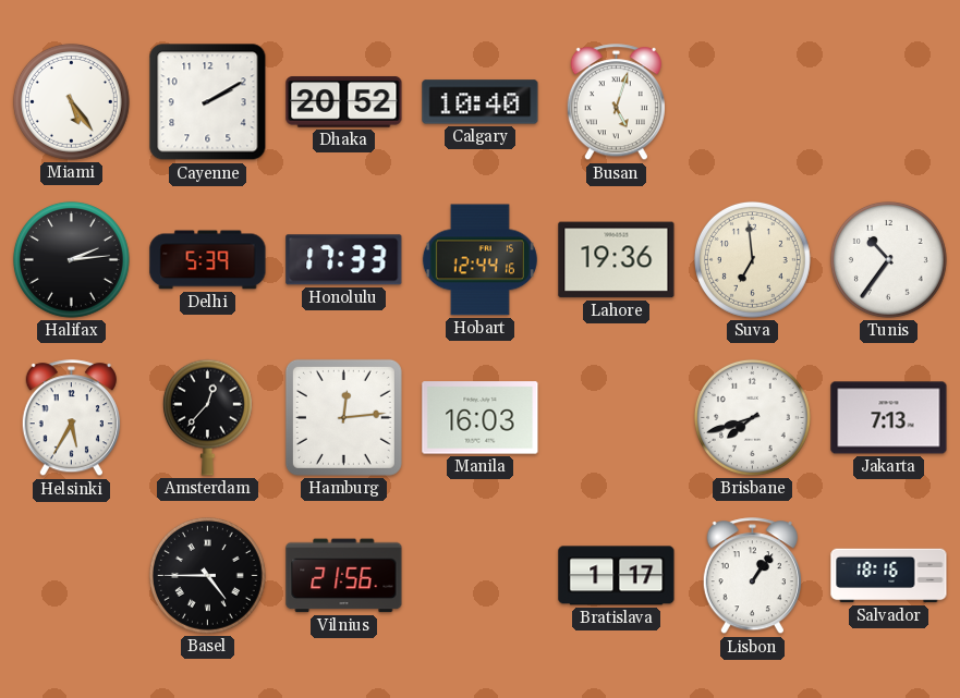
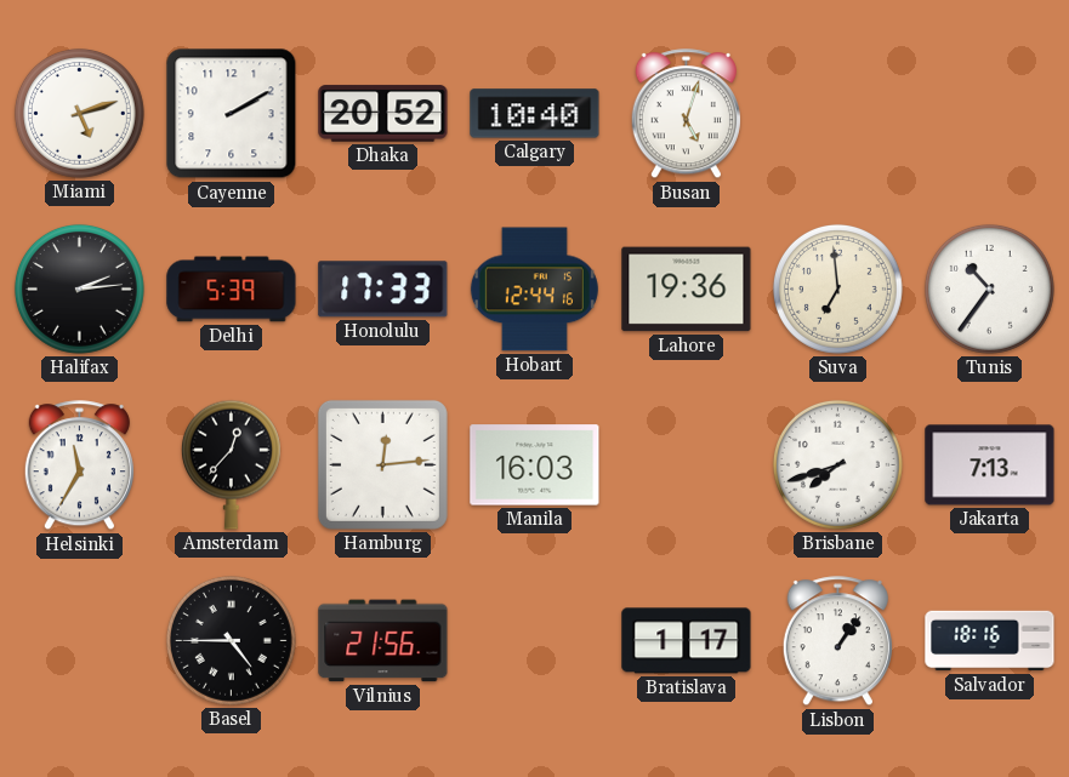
Miami: 5:24 -> 5:12
Helsinki: 5:35 -> 11:35
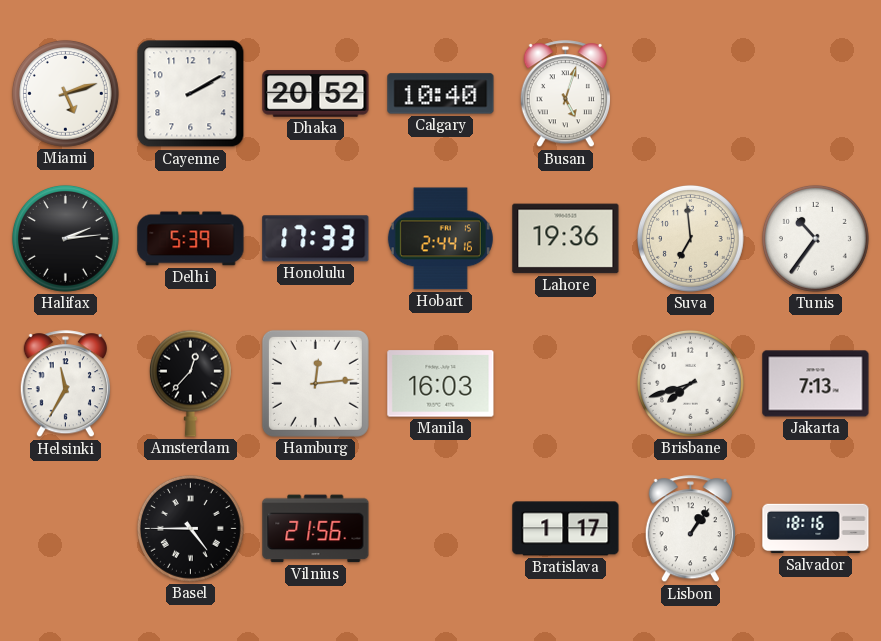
Hobart: 12:44 -> 2:44
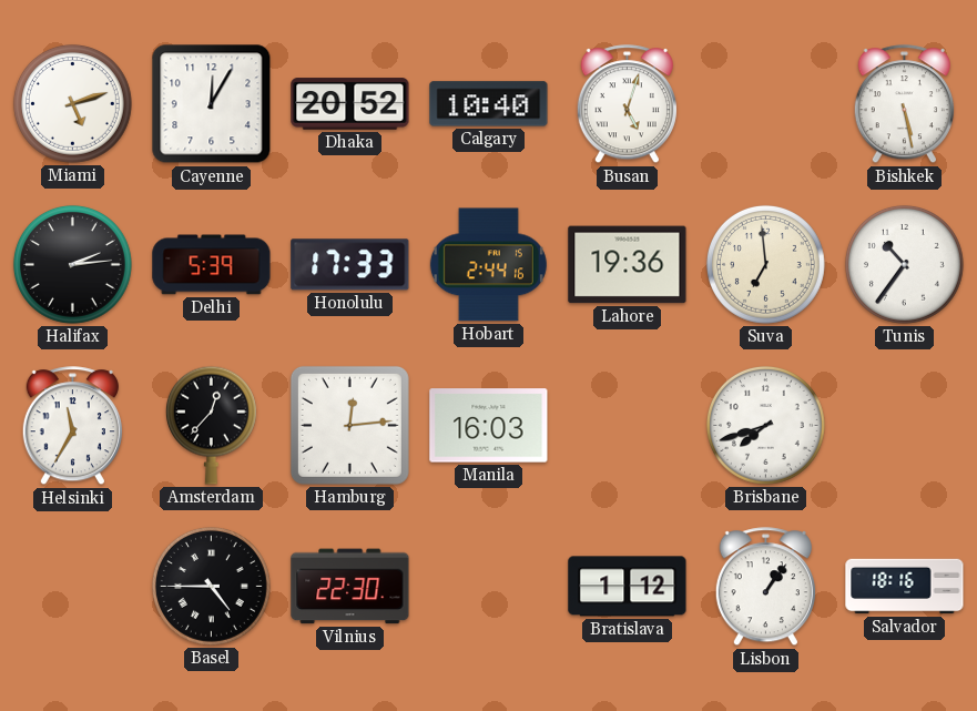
Cayenne: 2:10 -> 12:05
Bishkek: none -> 5:28
Jakarta: 7:13 -> none
Vilnius: 21:56 -> 22:30
Bratislava: 1:17 -> 1:12
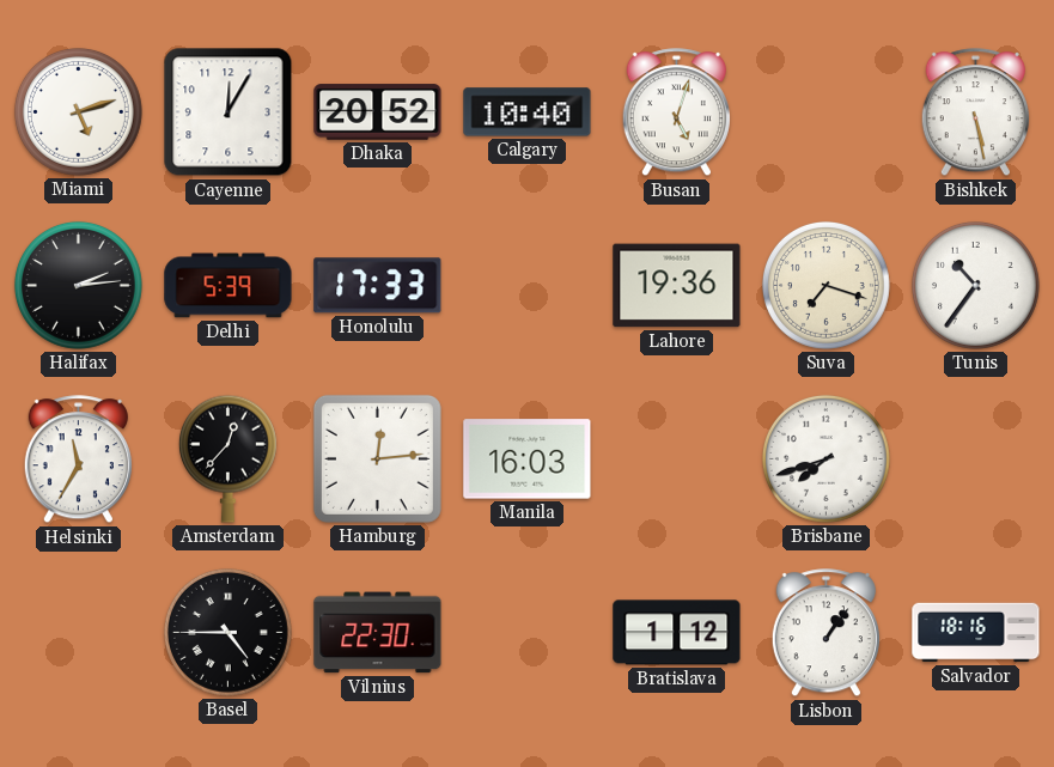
Hobart: 2:44 -> none
Suva: 6:59 -> 7:18
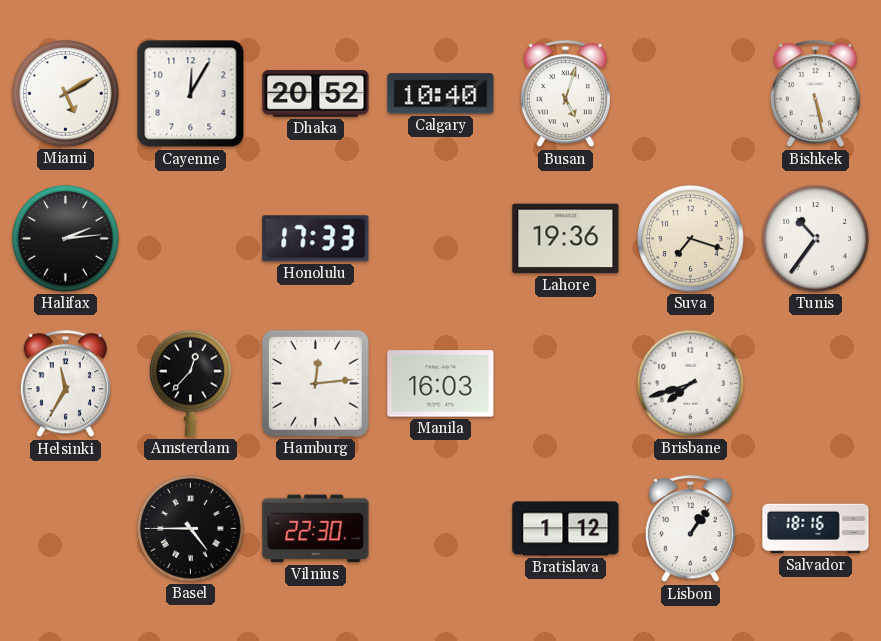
Miami: 5:12 -> 5:10
Delhi: 5:39 -> none
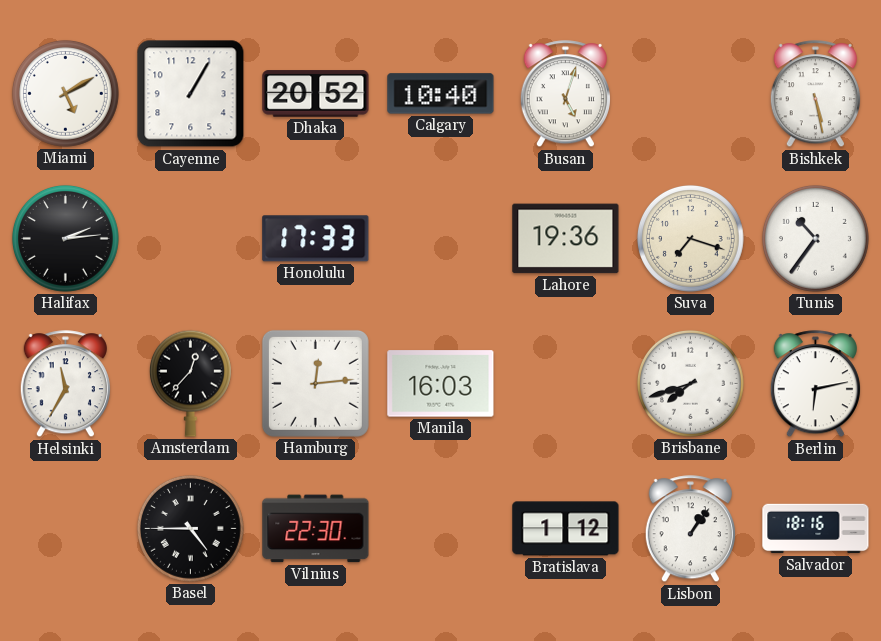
Cayenne: 12:05 -> 1:05
Berlin: none -> 6:13
